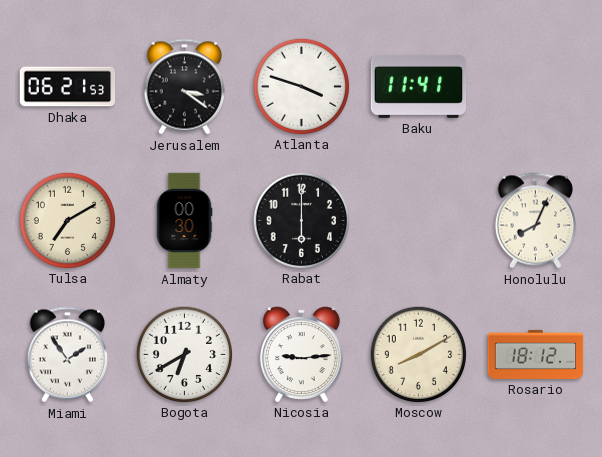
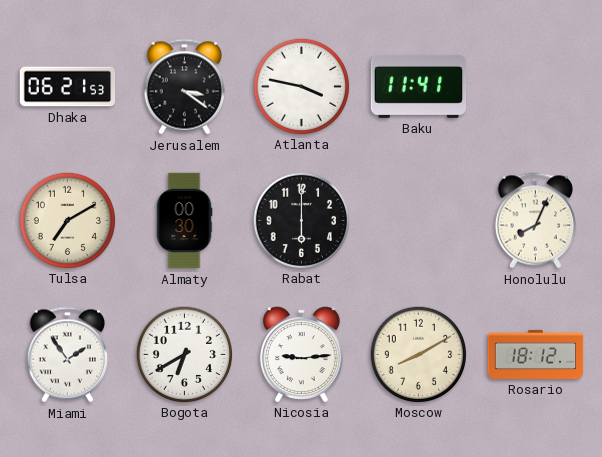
Atlanta: 3:48 -> 3:47
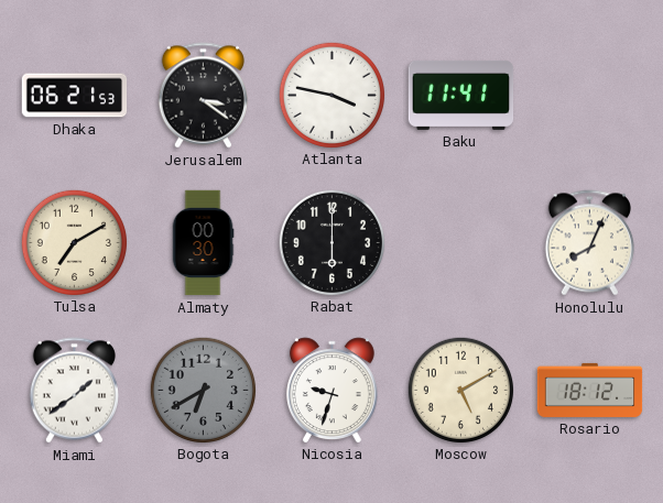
Miami: 1:54 -> 1:39
Bogota dial: white -> grey
Nicosia: 9:14 -> 9:33
Moscow: 8:10 -> 5:10
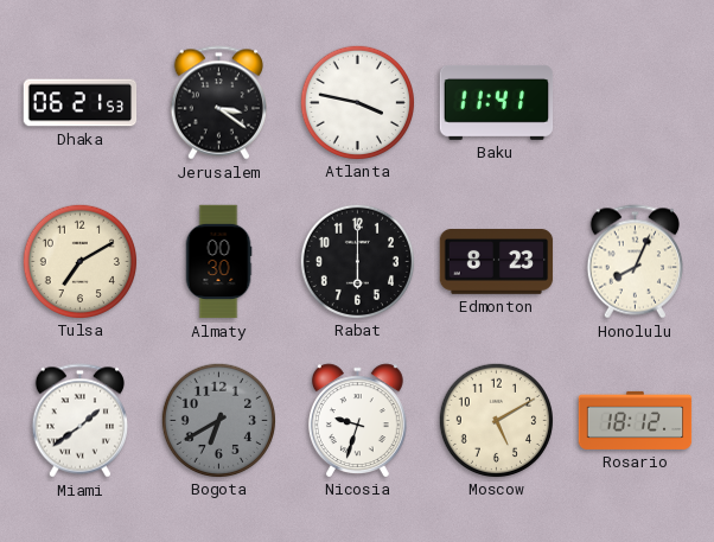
Edmonton: none -> 8:23
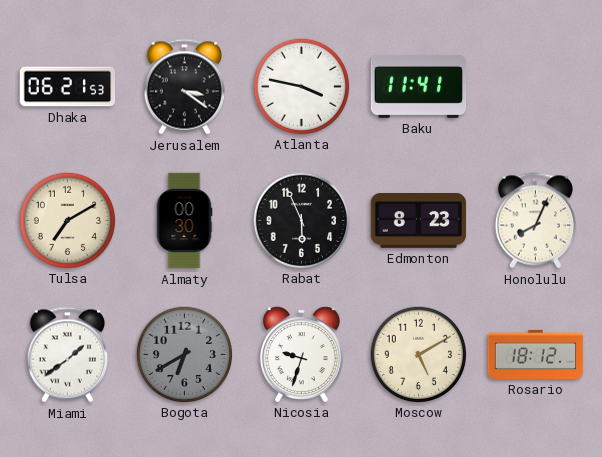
Rabat: 6:00 -> 5:56
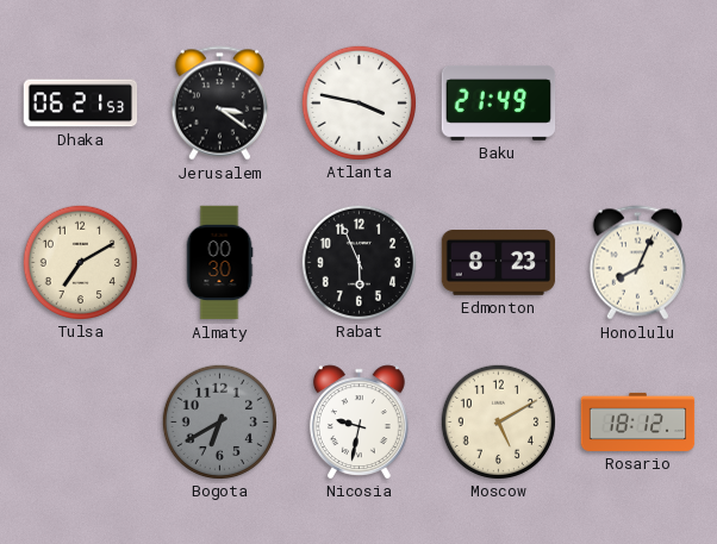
Baku: 11:41 -> 21:49
Miami: 1:39 -> none
Nicosia: 9:33 -> 9:32
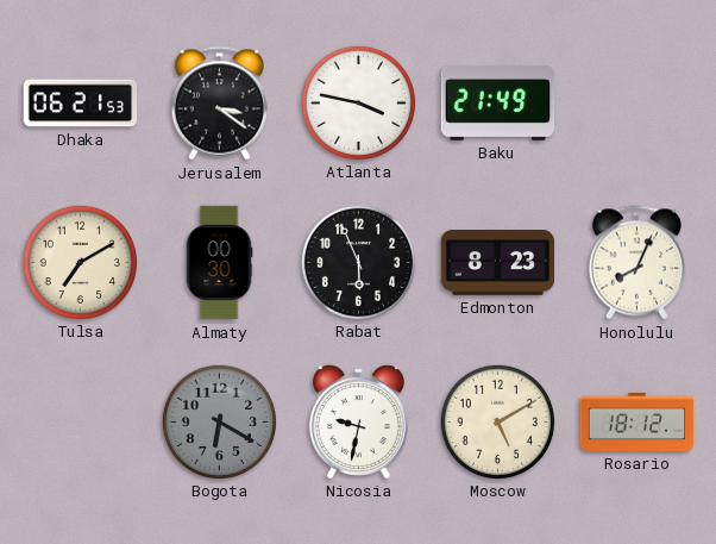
Bogota: 6:40 -> 6:20
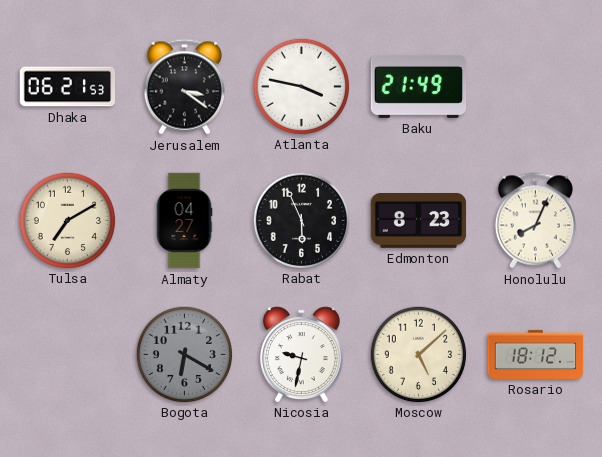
Almaty: 00:30 -> 04:27
Moscow: 5:10 -> 5:08
